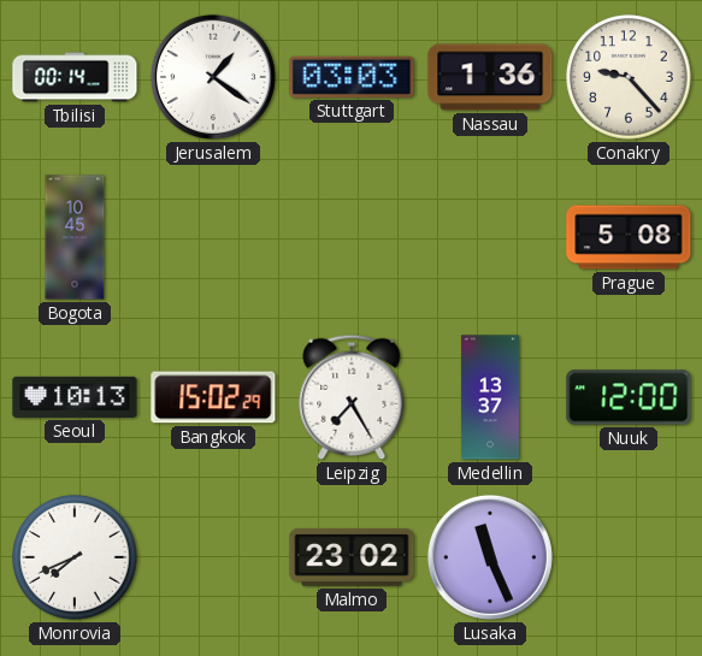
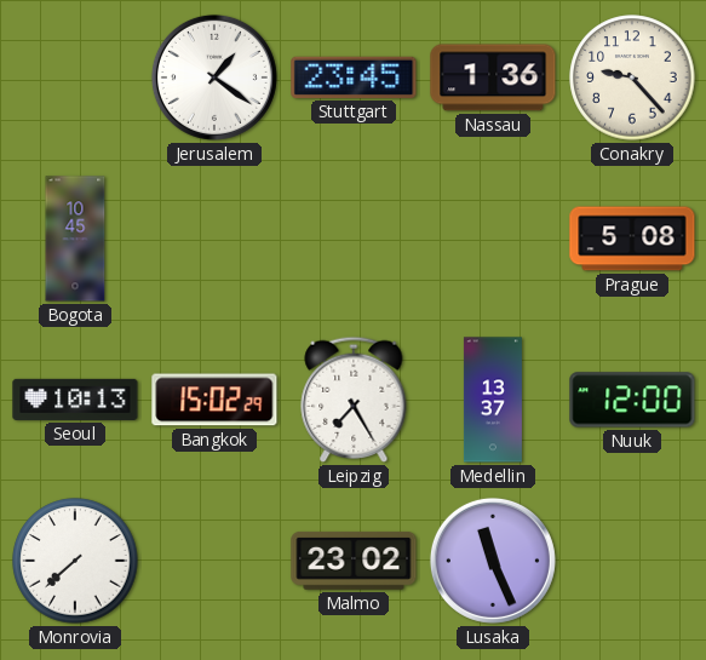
Tbilisi: 00:14 -> none
Stuttgart: 03:03 -> 23:45
Monrovia: 7:41 -> 7:38
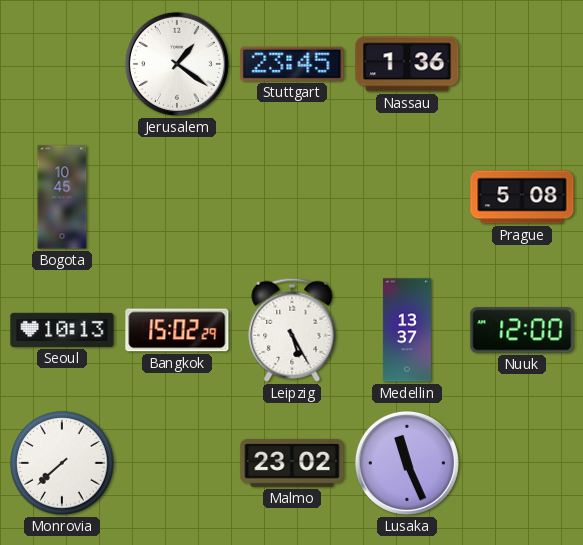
Conakry: 9:23 -> none
Leipzig: 7:25 -> 5:25
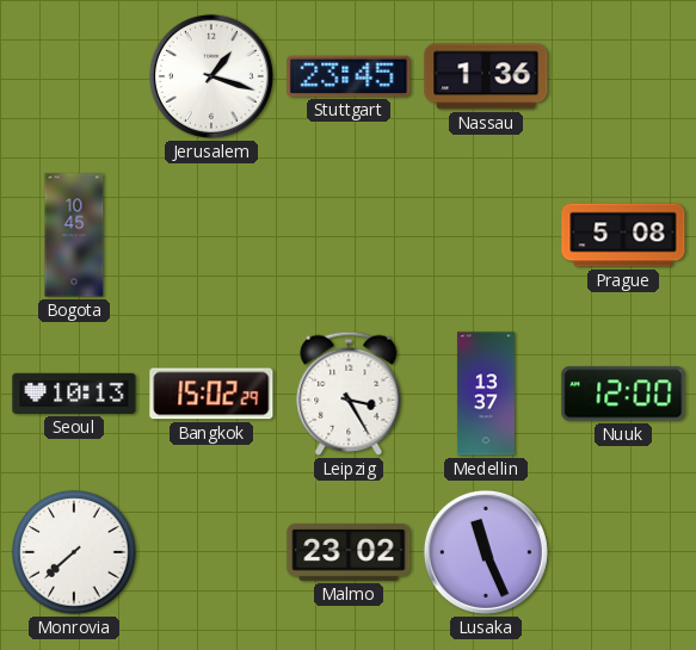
Jerusalem: 1:21 -> 1:18
Leipzig: 5:25 -> 3:25
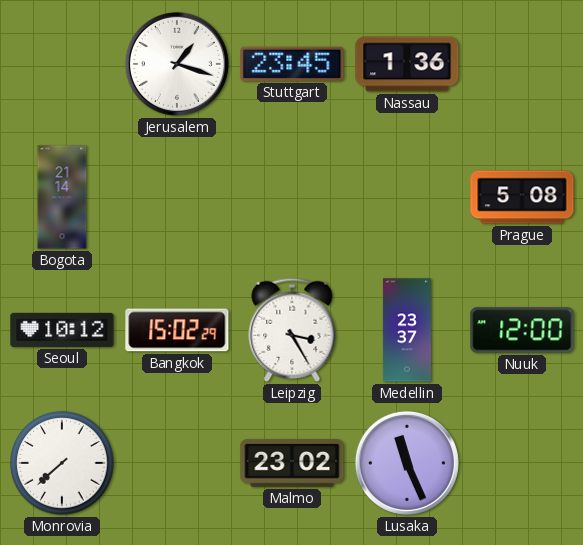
Bogota: 10:45 -> 21:14
Seoul: 10:13 -> 10:12
Medellin: 13:37 -> 23:37
